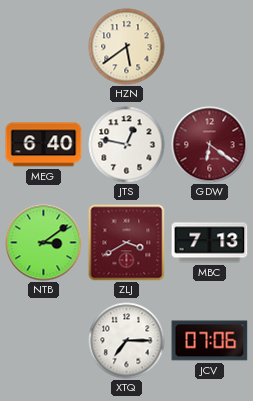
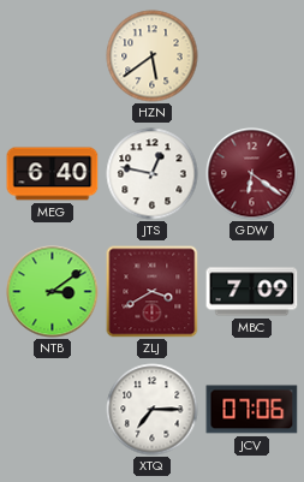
MBC: 7:13 -> 7:09
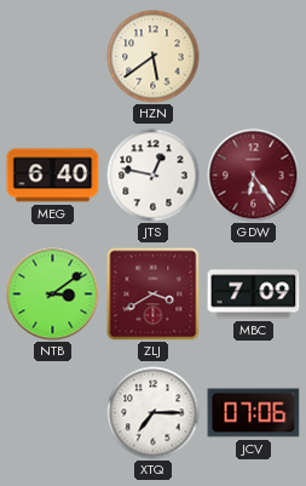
GDW: 6:21 -> 6:24
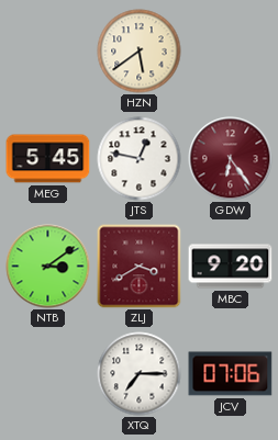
MEG: 6:40 -> 5:45
MBC: 7:09 -> 9:20
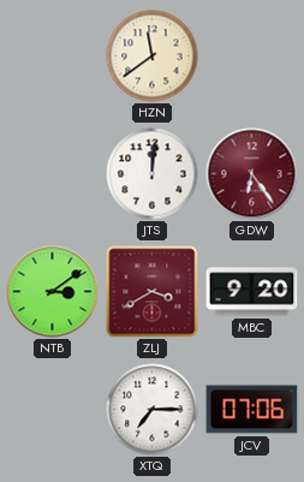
HZN: 5:39 -> 11:39
MEG: 5:45 -> none
JTS: 12:47 -> 12:01
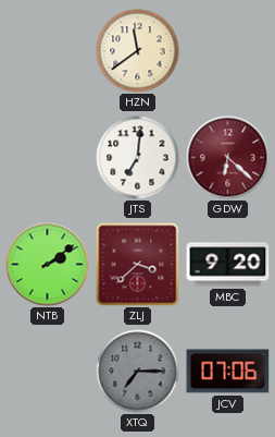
JTS: 12:01 -> 7:01
GDW: 6:24 -> 6:22
NTB: 3:09 -> 2:09
ZLJ: 3:40 -> 3:38
XTQ dial: white -> grey
